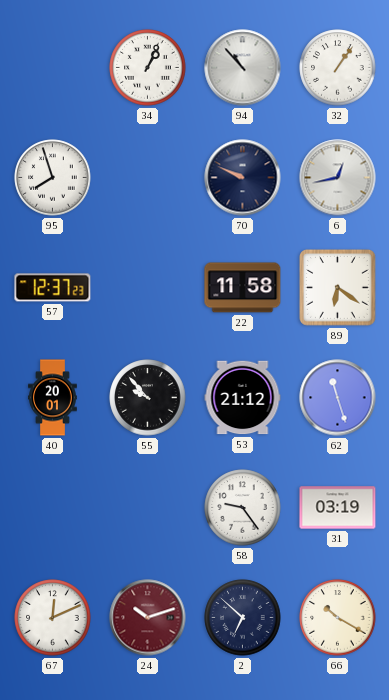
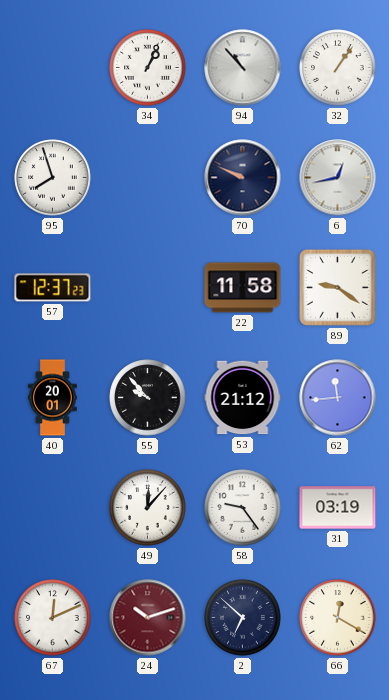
89: 6:21 -> 9:21
62: 11:27 -> 11:44
49: none -> 12:07
66: 10:20 -> 12:20
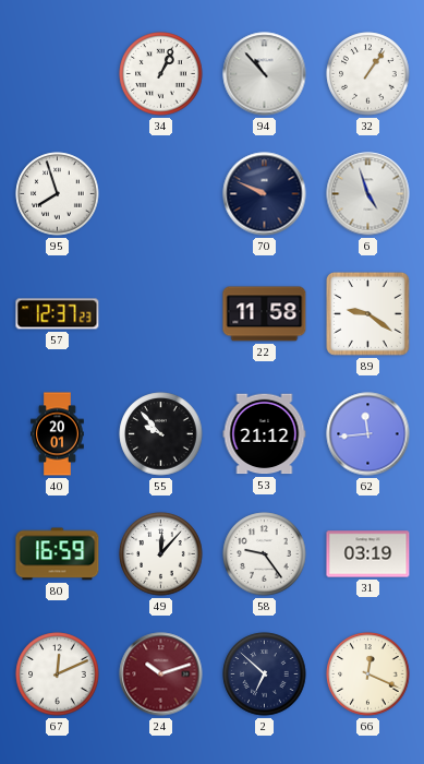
6: 12:43 -> 4:57
80: none -> 16:59
66: 12:20 -> 12:19
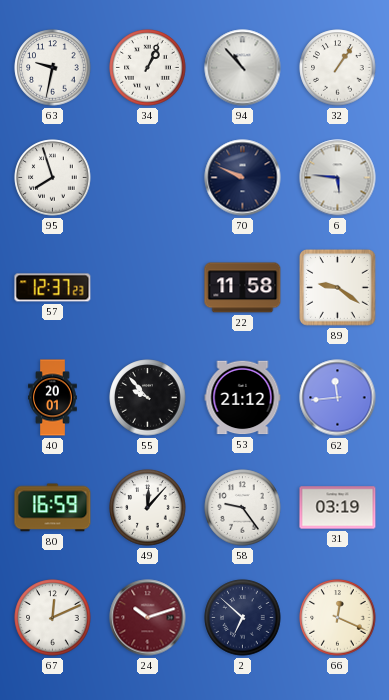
63: none -> 9:32
6: 4:57 -> 5:46
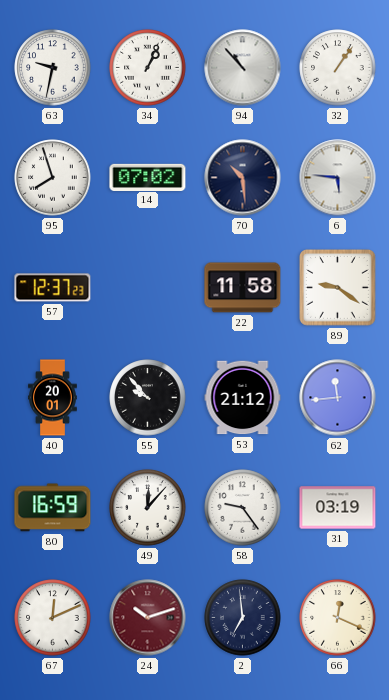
14: none -> 07:02
70: 9:49 -> 10:29
2: 6:52 -> 6:59
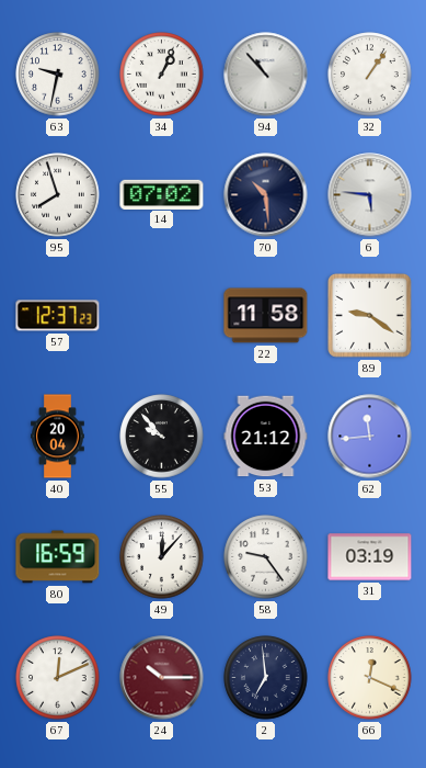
40: 20:01 -> 20:04
24: 10:12 -> 10:15
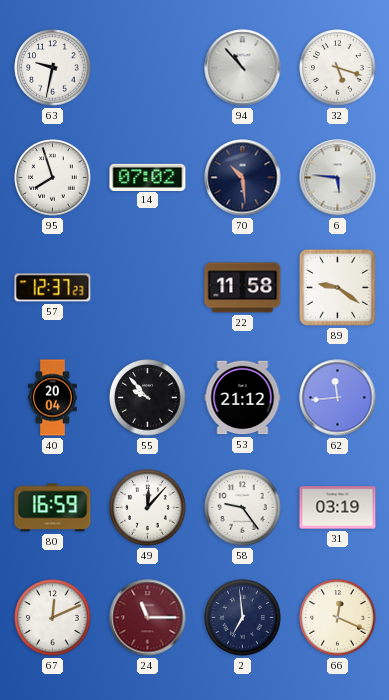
34: 1:04 -> none
32: 1:06 -> 5:18
24: 10:15 -> 11:15
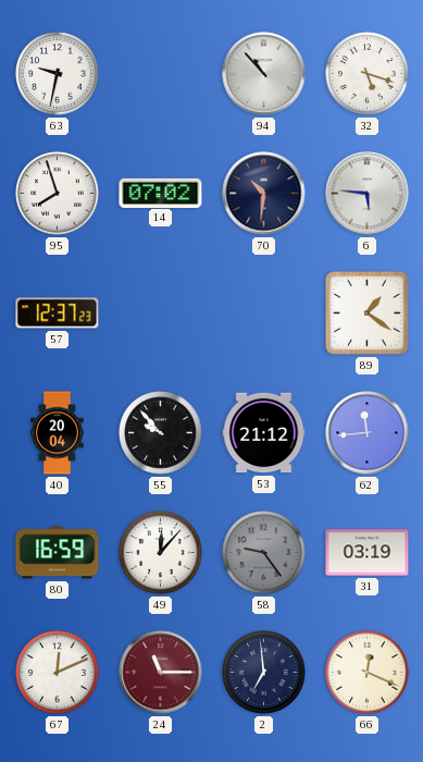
70: 10:29 -> 10:31
22: 11:58 -> none
89: 9:21 -> 1:21
58 dial: white -> grey
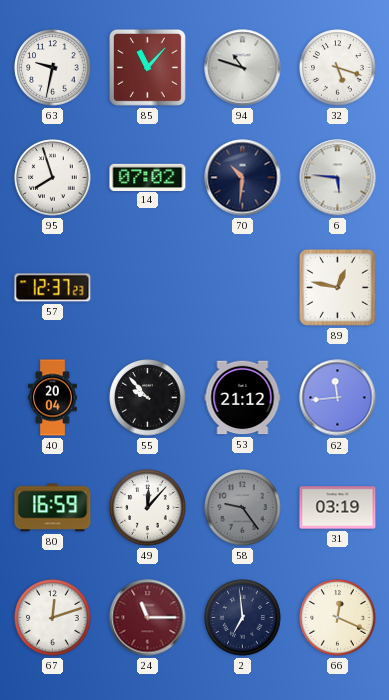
85: none -> 11:07
94: 10:53 -> 10:48
89: 1:21 -> 12:47
67: 12:11 -> 12:12
